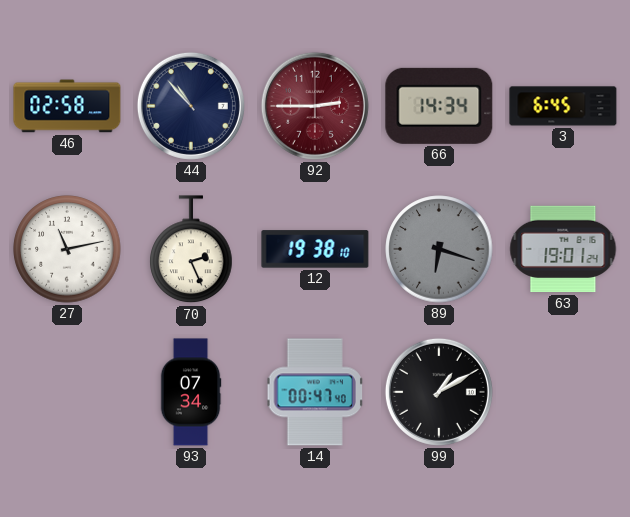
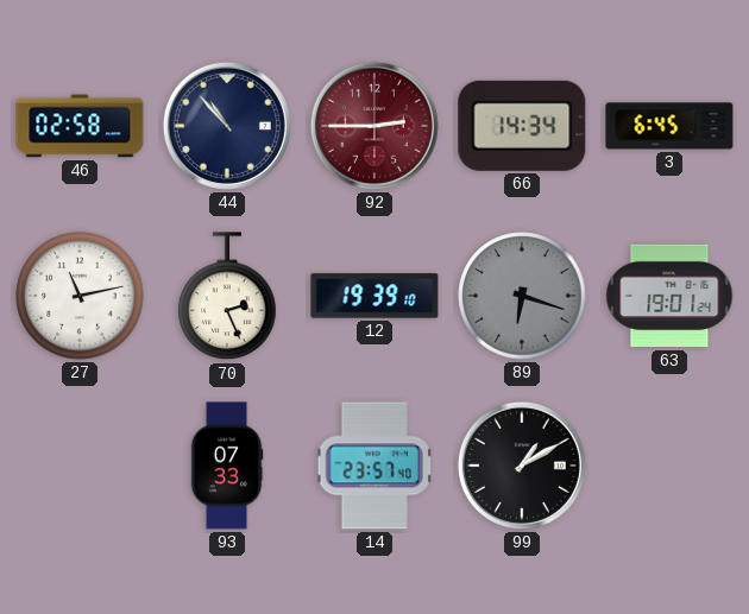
12: 19:38 -> 19:39
93: 07:34 -> 07:33
14: 00:47 -> 23:57
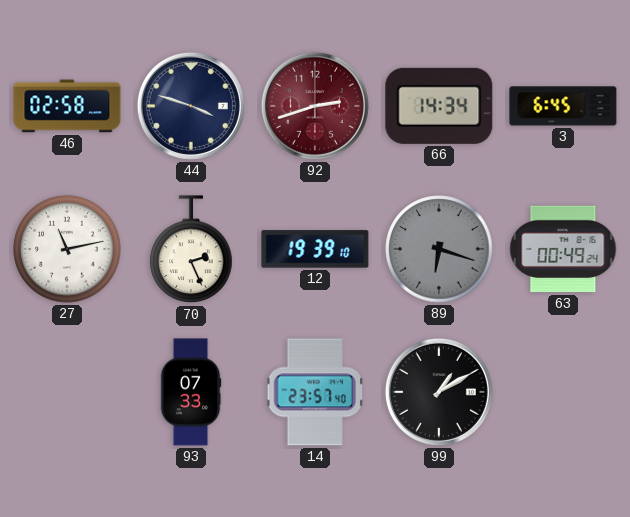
44: 10:53 -> 3:48
92: 2:45 -> 2:42
63: 19:01 -> 00:49
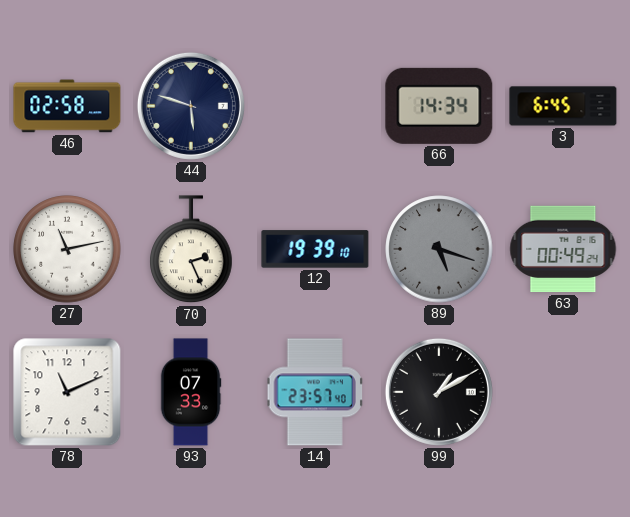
44: 3:48 -> 5:48
92: 2:42 -> none
89: 6:18 -> 5:18
78: none -> 11:11
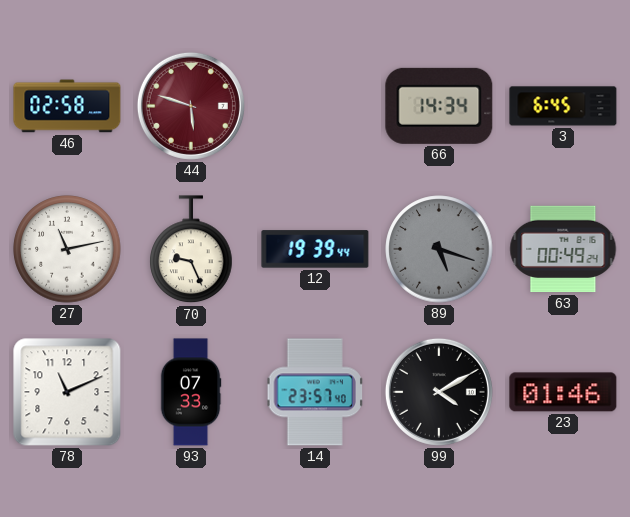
44 dial: navy -> burgundy
70: 2:26 -> 9:26
12: 19:39:10 -> 19:39:44
99: 1:10 -> 4:10
23: none -> 01:46
